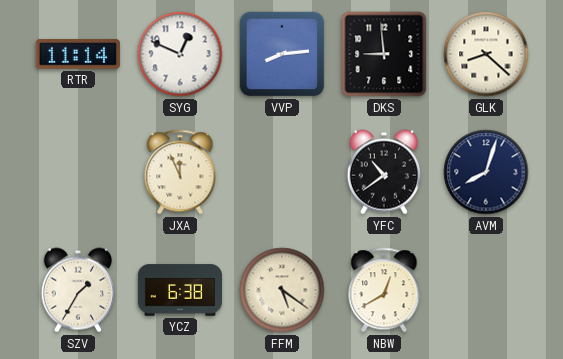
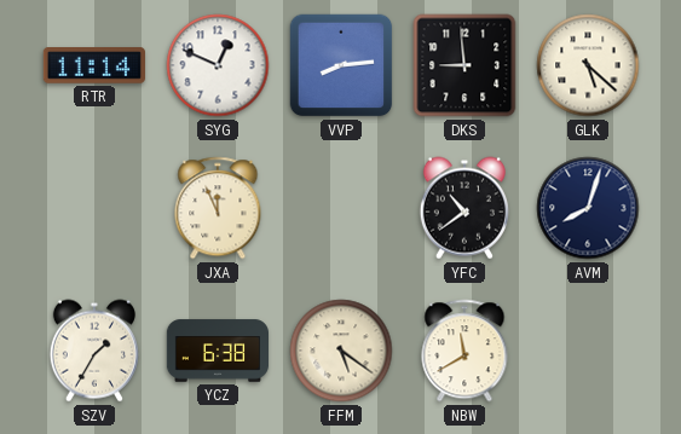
GLK: 8:22 -> 5:22
NBW: 12:40 -> 11:40
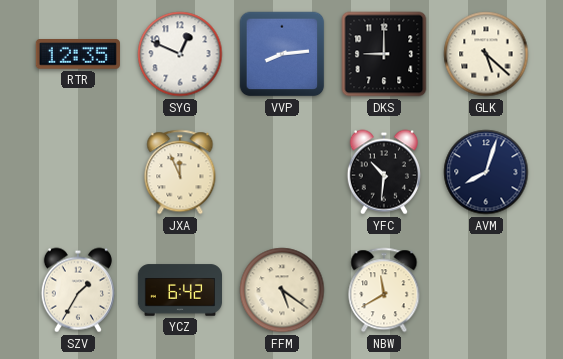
RTR: 11:14 -> 12:35
DKS: 8:59 -> 9:00
YFC: 10:39 -> 10:31
YCZ: 6:38 -> 6:42
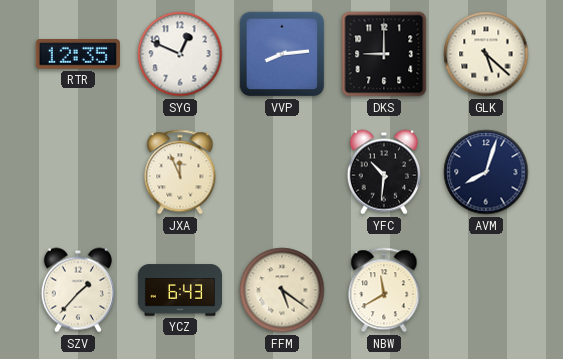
SZV: 1:35 -> 1:37
YCZ: 6:42 -> 6:43
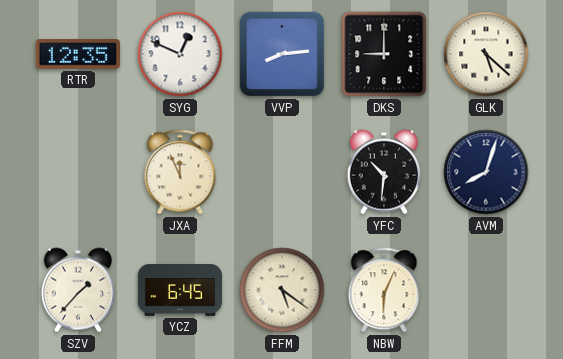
YCZ: 6:43 -> 6:45
NBW: 11:40 -> 6:04
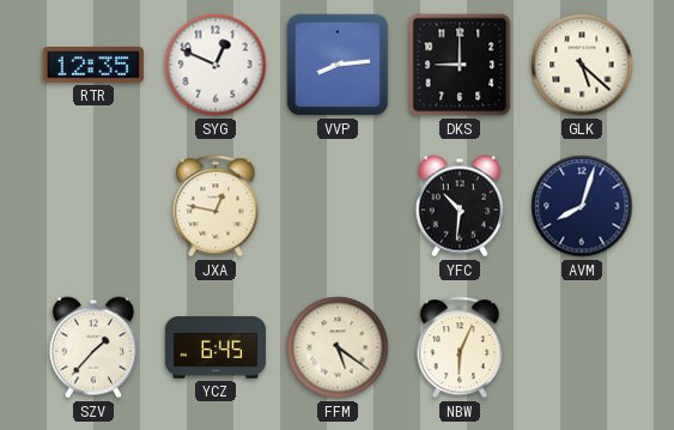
JXA: 11:56 -> 12:47
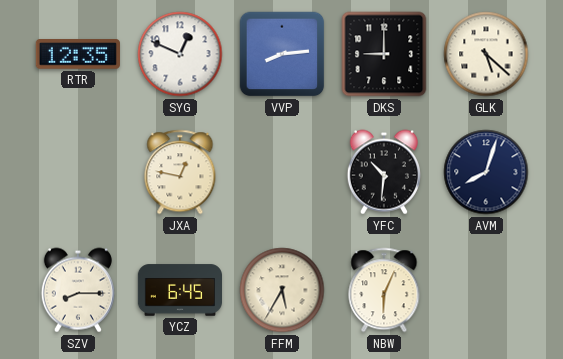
SZV: 1:37 -> 8:15
FFM: 5:21 -> 5:35
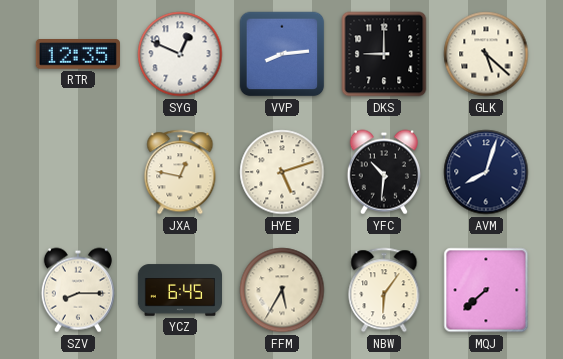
HYE: none -> 5:12
NBW: 6:04 -> 6:06
MQJ: none -> 7:38
